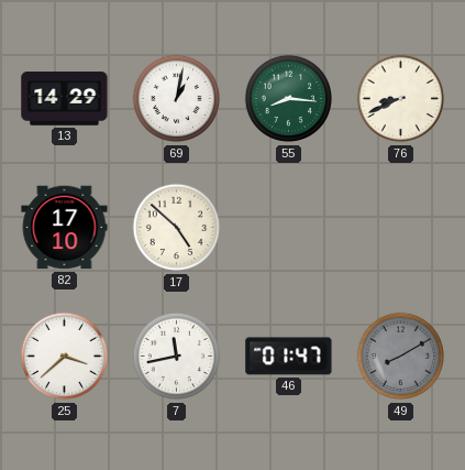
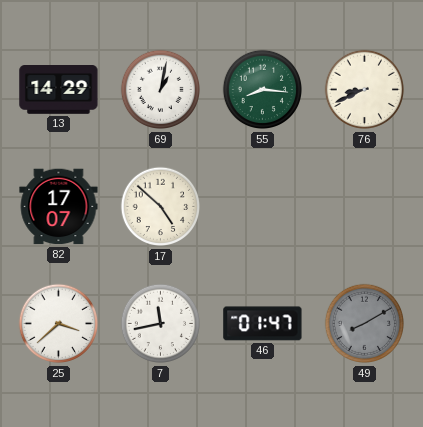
82: 17:10 -> 17:07
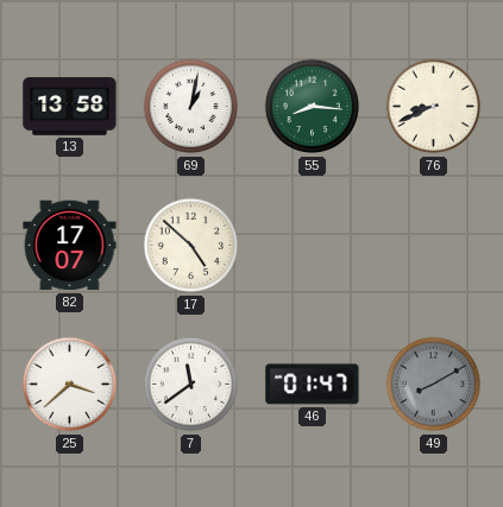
13: 14:29 -> 13:58
7: 11:43 -> 11:39
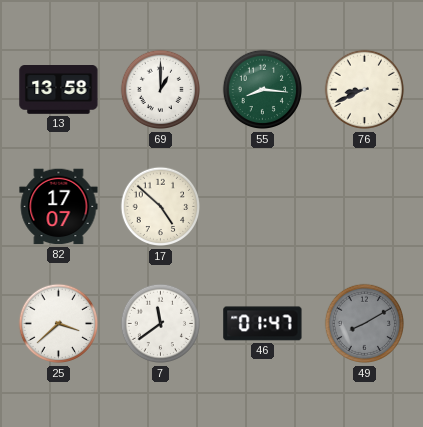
69: 1:02 -> 1:00
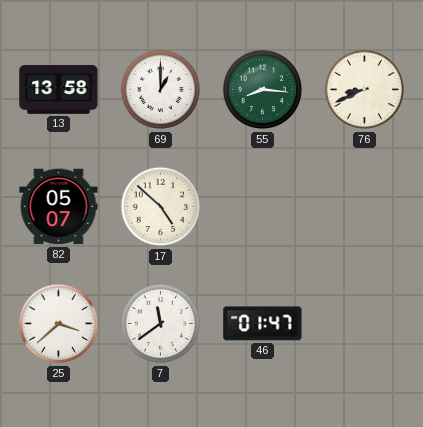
82: 17:07 -> 05:07
49: 8:10 -> none
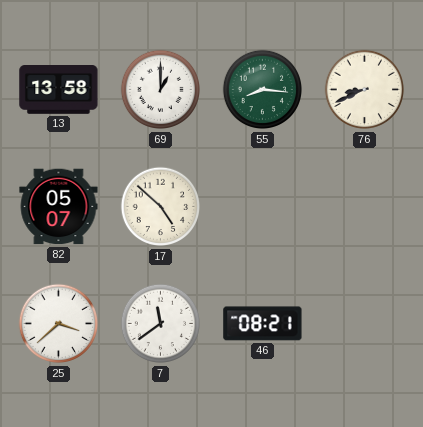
46: 01:47 -> 08:21
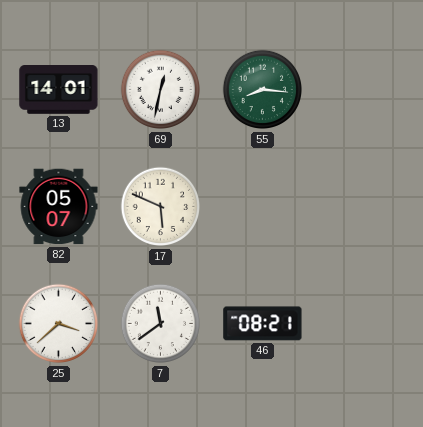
13: 13:58 -> 14:01
69: 1:00 -> 12:32
76: 8:41 -> none
17: 4:52 -> 5:49
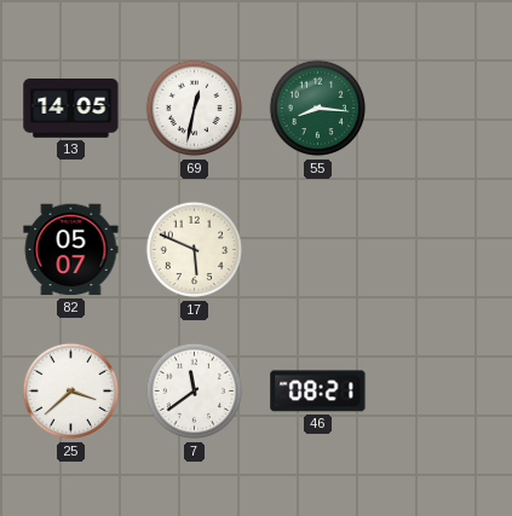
13: 14:01 -> 14:05
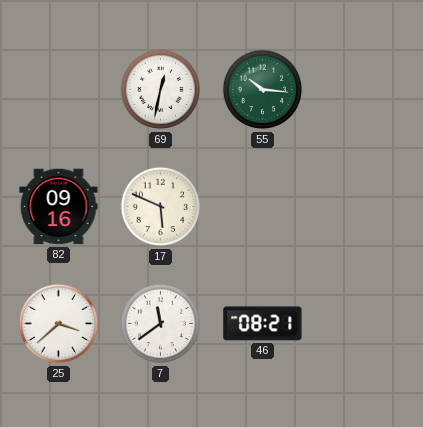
13: 14:05 -> none
55: 8:16 -> 10:16
82: 05:07 -> 09:16
